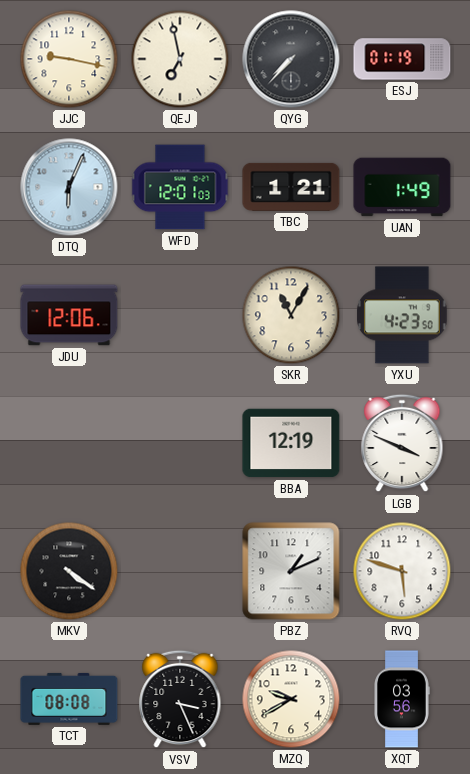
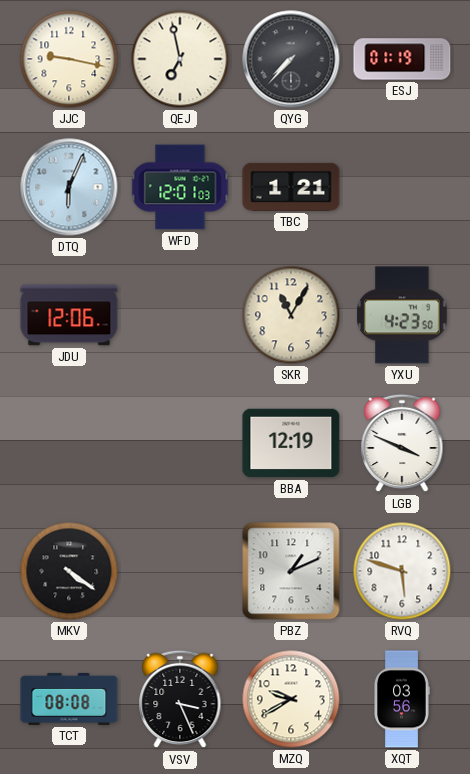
UAN: 1:49 -> none
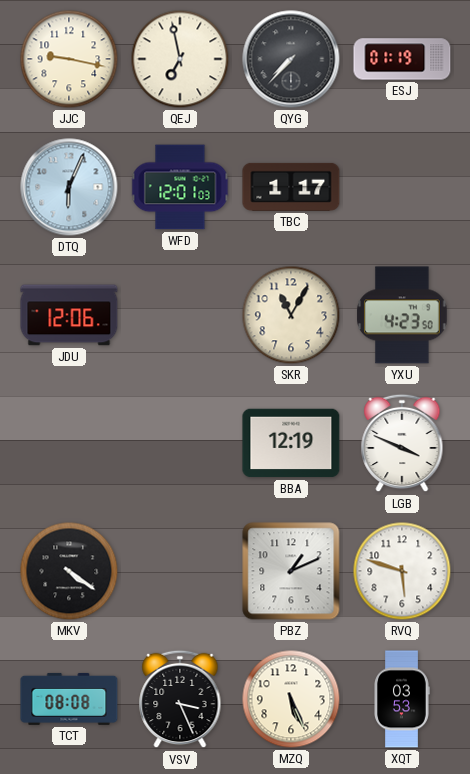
TBC: 1:21 -> 1:17
MZQ: 9:40 -> 5:26
XQT: 03:56 -> 03:53
